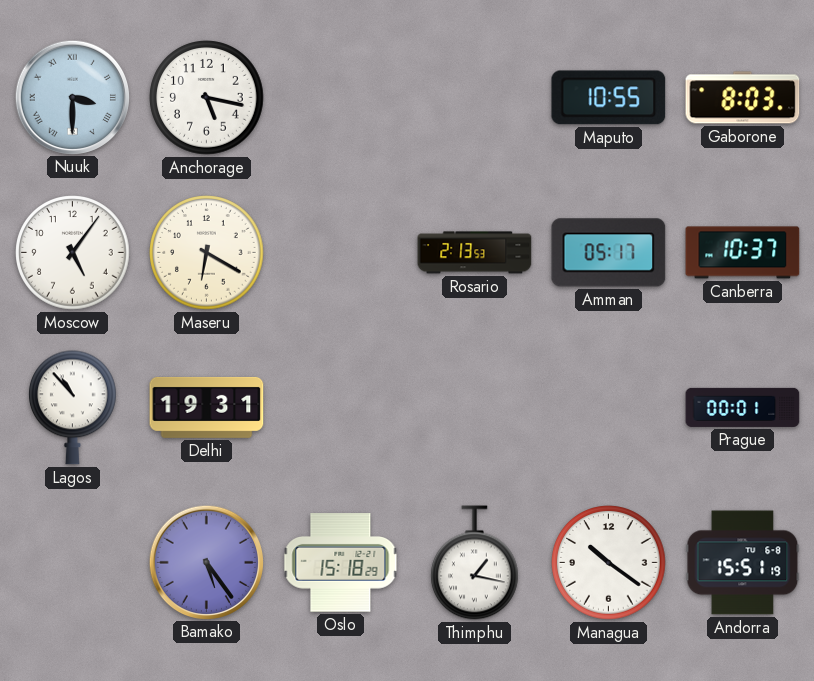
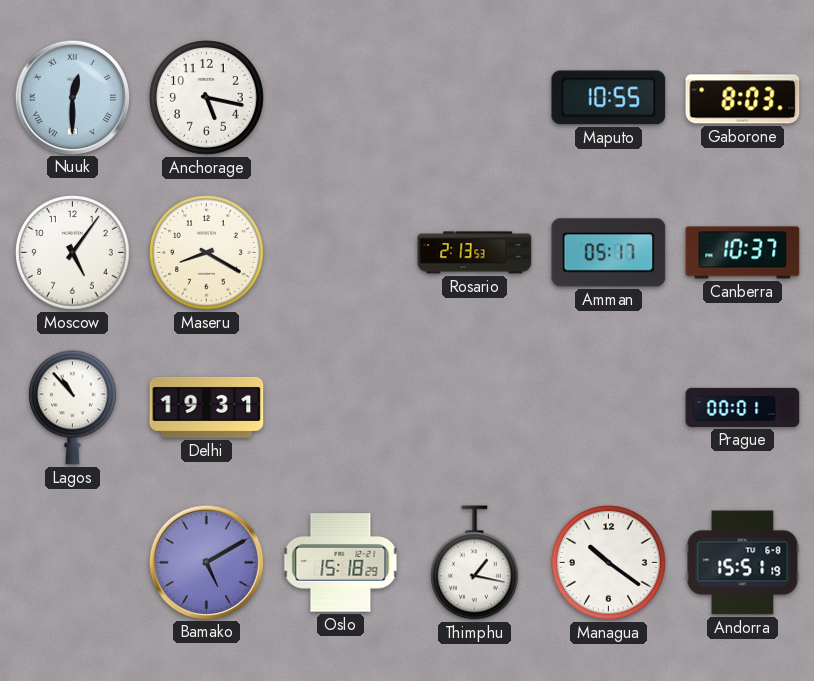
Nuuk: 3:30 -> 12:30
Maseru: 6:20 -> 8:20
Bamako: 5:24 -> 5:10
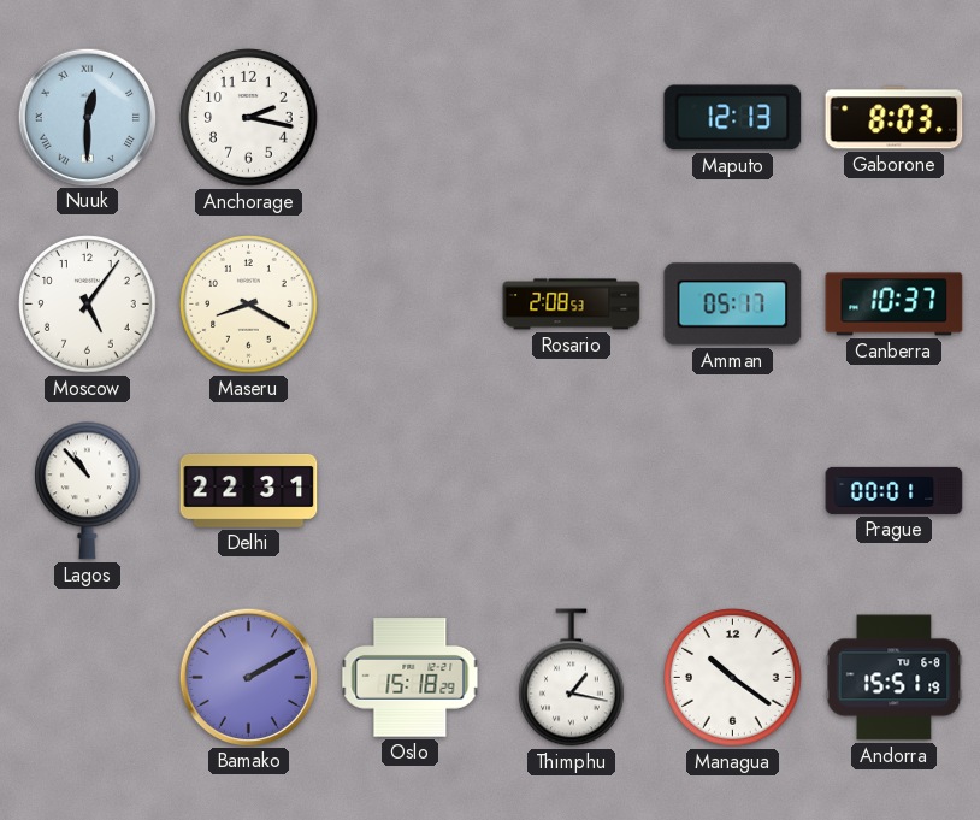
Anchorage: 5:17 -> 2:17
Maputo: 10:55 -> 12:13
Rosario: 2:13 -> 2:08
Delhi: 19:31 -> 22:31
Bamako: 5:10 -> 2:10
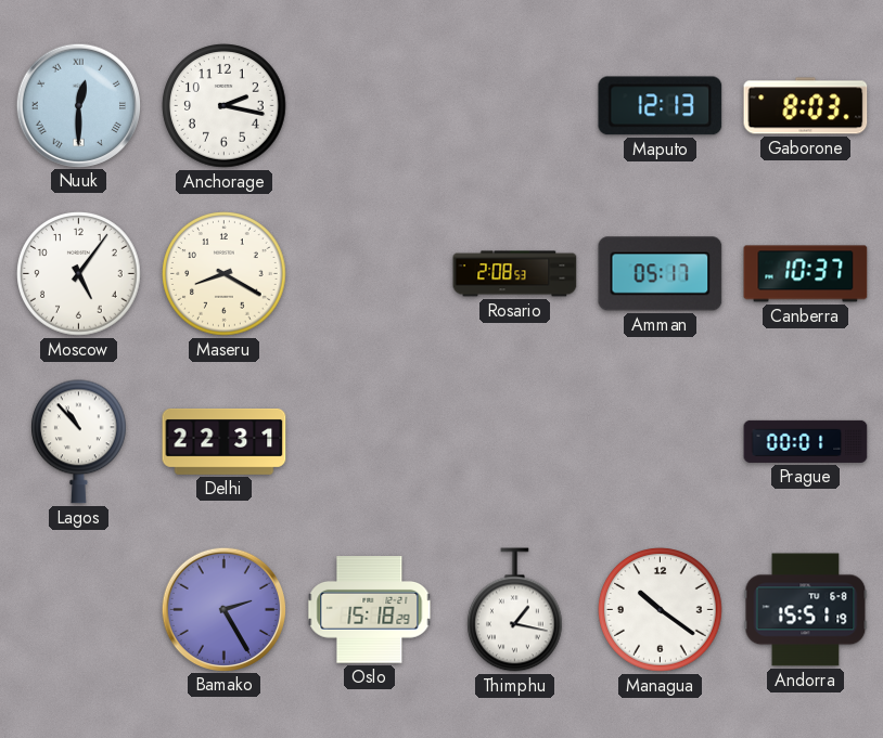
Bamako: 2:10 -> 2:25
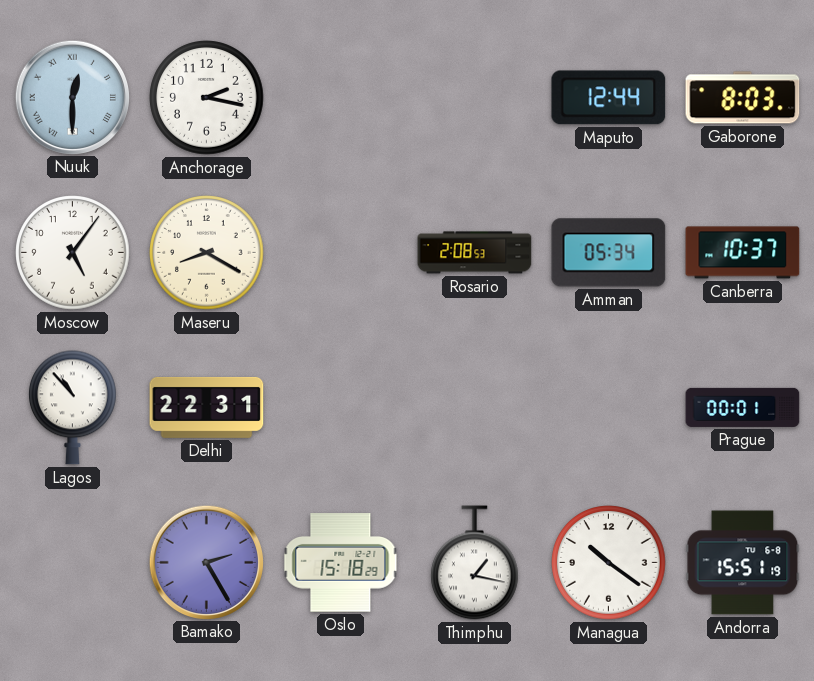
Maputo: 12:13 -> 12:44
Amman: 05:17 -> 05:34
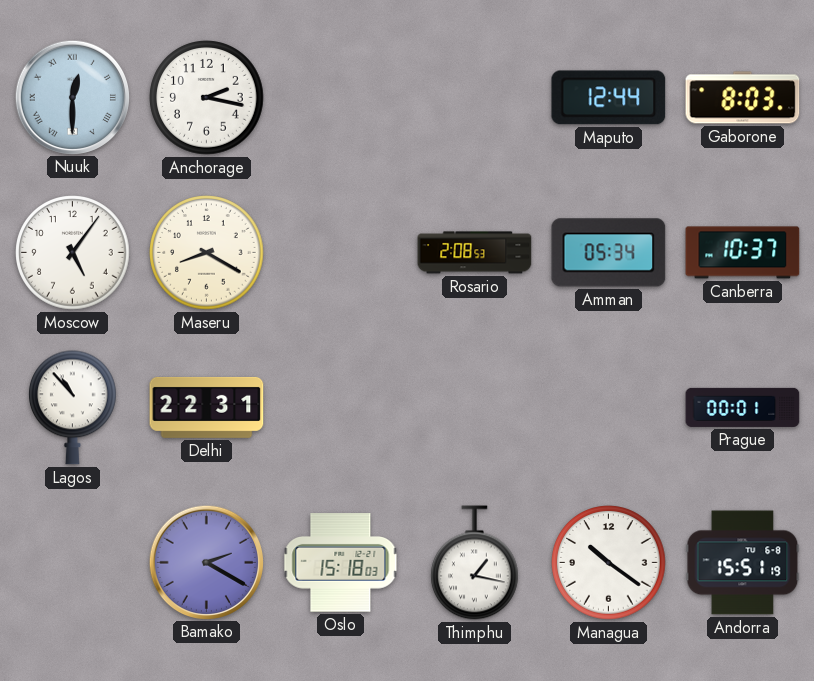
Bamako: 2:25 -> 2:20
Oslo: 15:18:29 -> 15:18:03
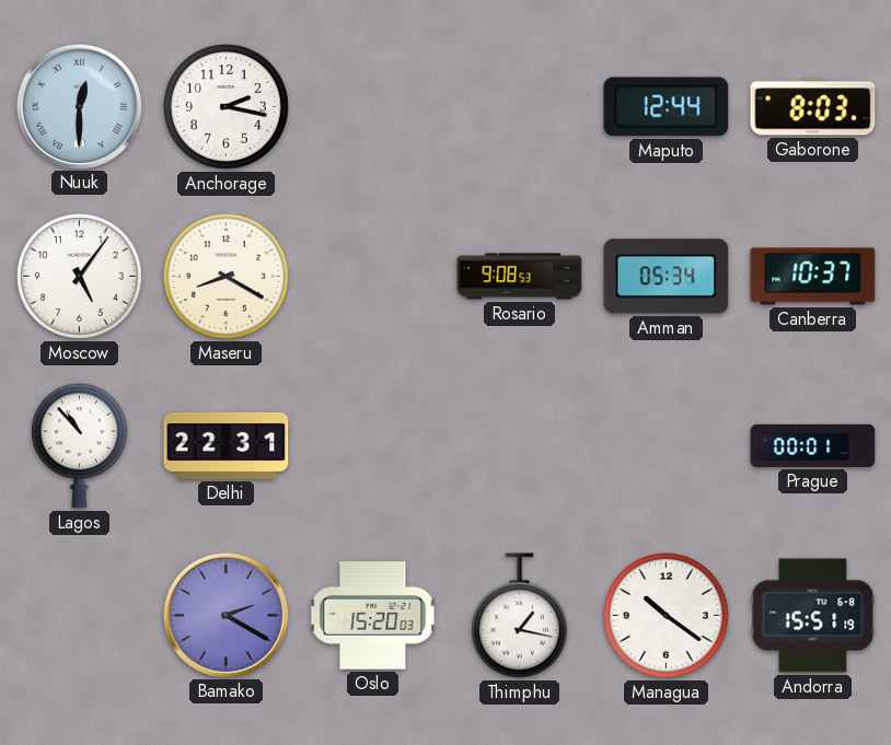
Rosario: 2:08 -> 9:08
Oslo: 15:18 -> 15:20
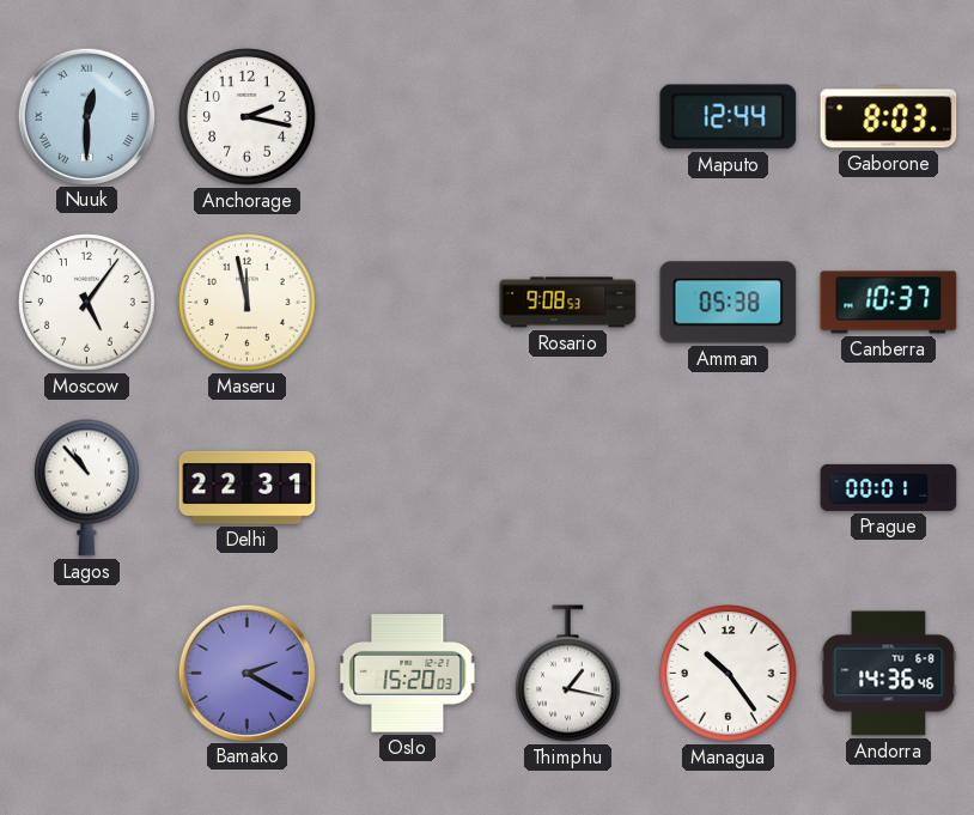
Maseru: 8:20 -> 11:58
Amman: 05:34 -> 05:38
Managua: 10:21 -> 10:24
Andorra: 15:51 -> 14:36
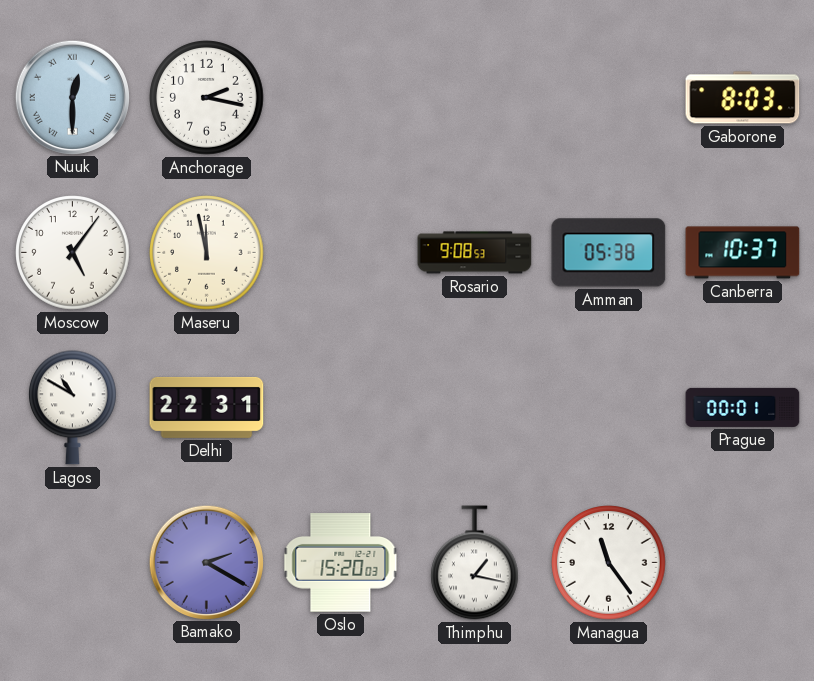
Maputo: 12:44 -> none
Lagos: 10:53 -> 10:50
Managua: 10:24 -> 11:24
Andorra: 14:36 -> none
